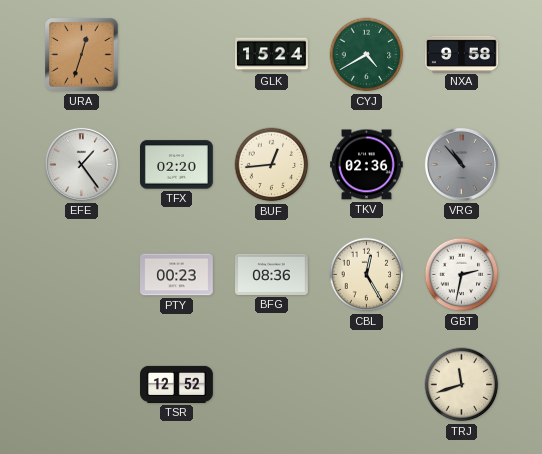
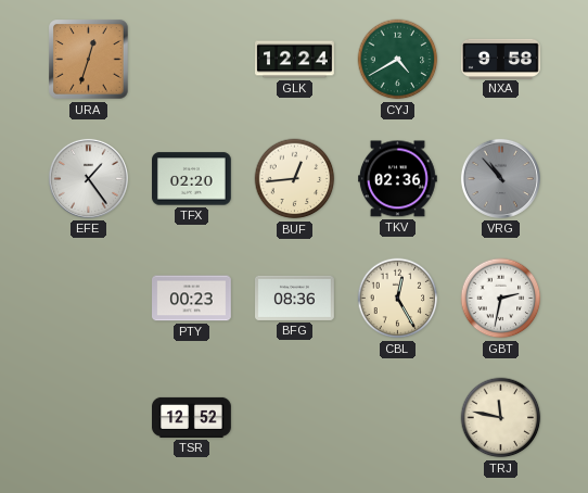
GLK: 15:24 -> 12:24
TRJ: 11:42 -> 11:47
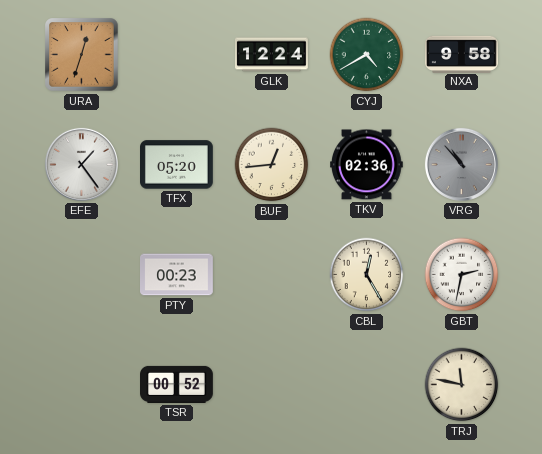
TFX: 02:20 -> 05:20
BFG: 08:36 -> none
TSR: 12:52 -> 00:52
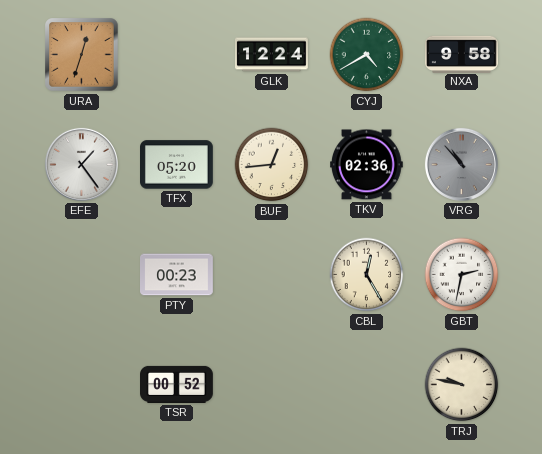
TRJ: 11:47 -> 9:47
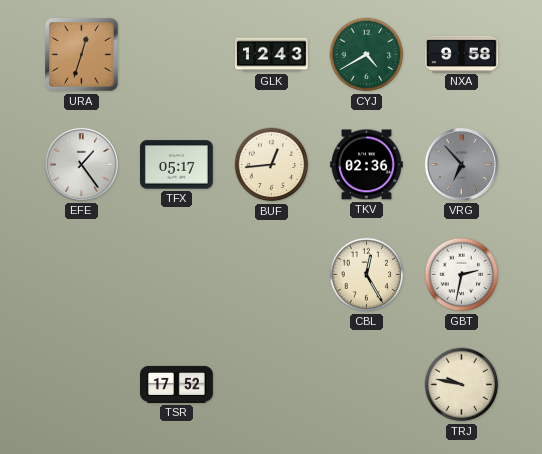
GLK: 12:24 -> 12:43
TFX: 05:20 -> 05:17
VRG: 10:53 -> 6:53
PTY: 00:23 -> none
TSR: 00:52 -> 17:52
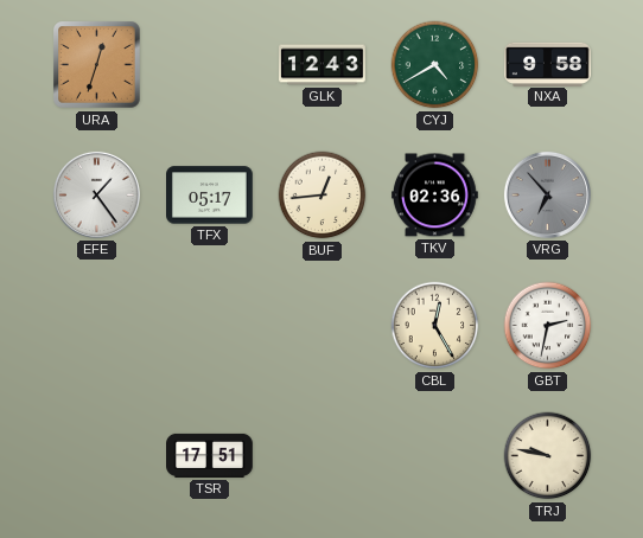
TSR: 17:52 -> 17:51
